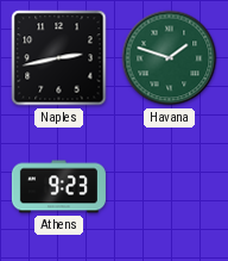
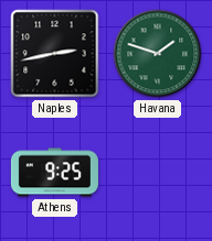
Athens: 9:23 -> 9:25
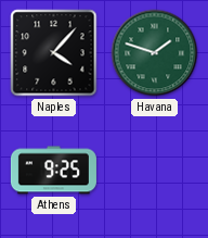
Naples: 2:43 -> 4:07
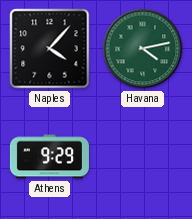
Havana: 1:48 -> 4:13
Athens: 9:25 -> 9:29
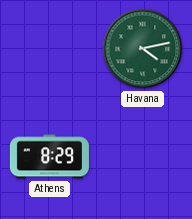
Naples: 4:07 -> none
Athens: 9:29 -> 8:29
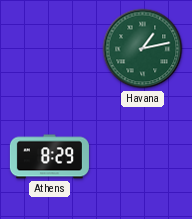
Havana: 4:13 -> 1:13
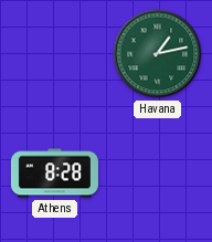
Athens: 8:29 -> 8:28
